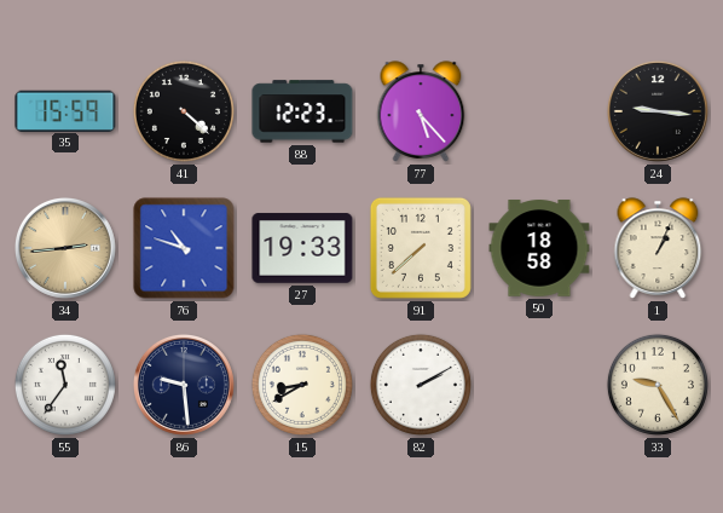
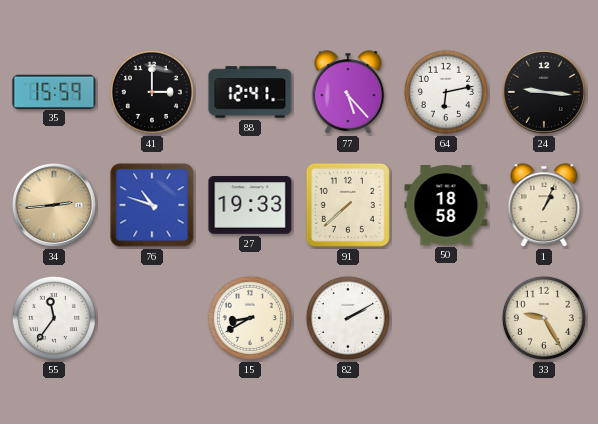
41: 4:22 -> 3:00
88: 12:23 -> 12:41
64: none -> 6:13
86: 9:29 -> none
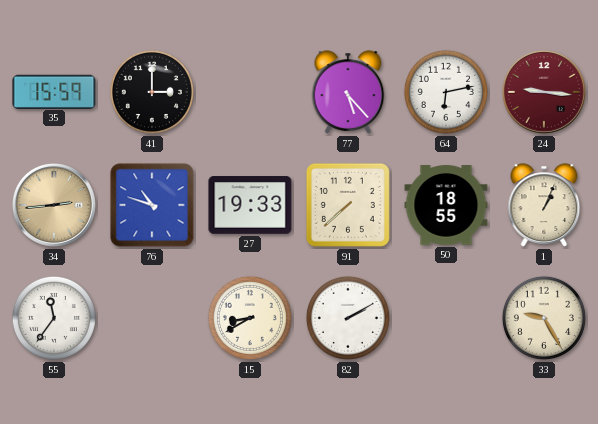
88: 12:41 -> none
24 dial: black -> burgundy
50: 18:58 -> 18:55
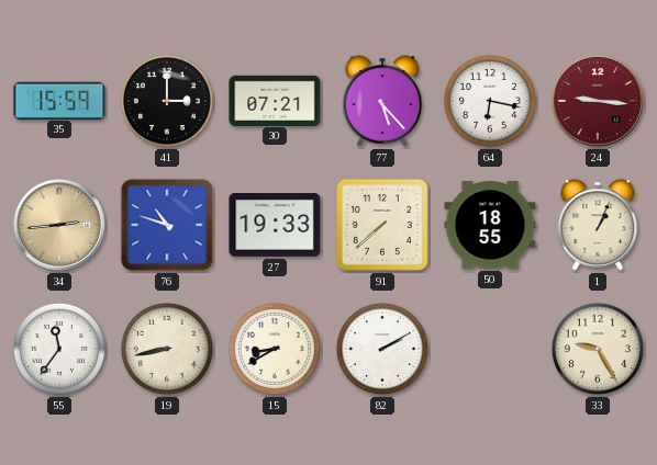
30: none -> 07:21
64: 6:13 -> 6:17
19: none -> 8:43
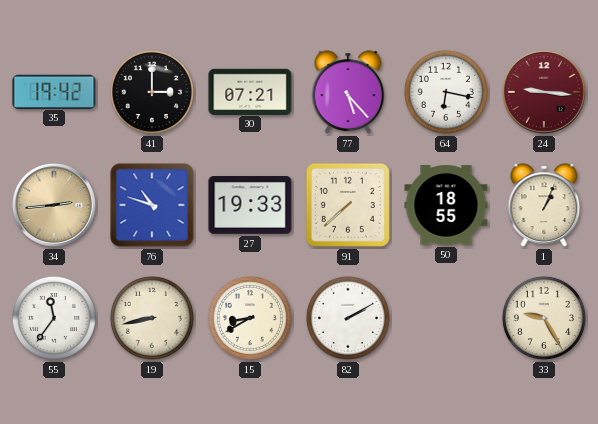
35: 15:59 -> 19:42
